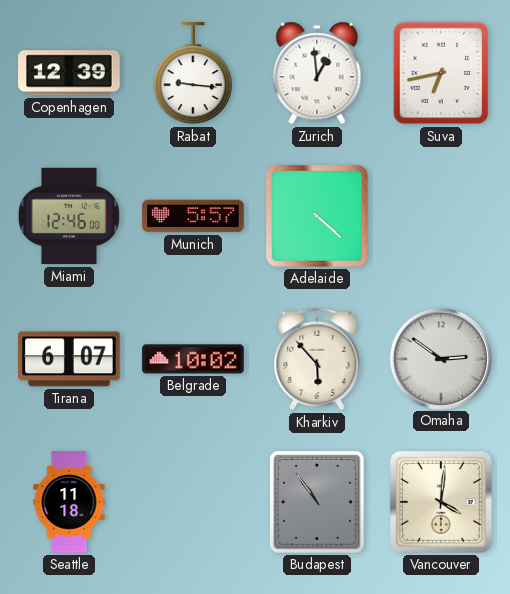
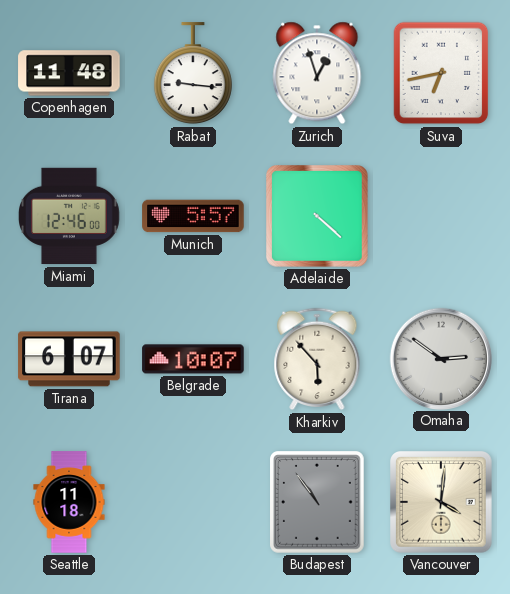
Copenhagen: 12:39 -> 11:48
Zurich: 12:59 -> 12:57
Belgrade: 10:02 -> 10:07
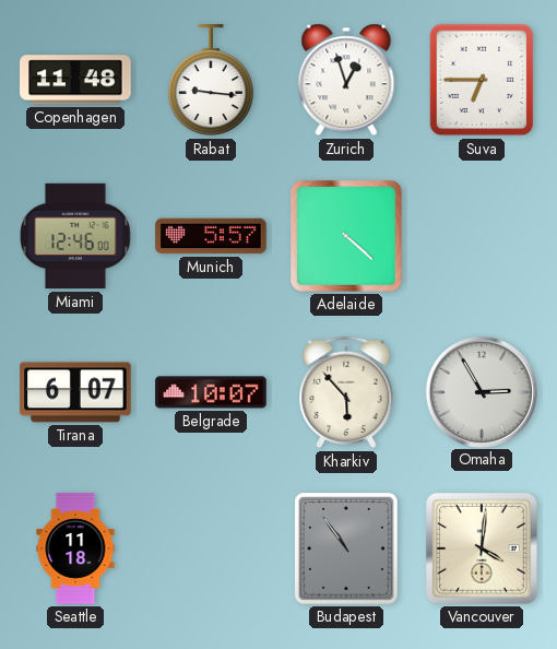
Suva: 6:43 -> 6:45
Omaha: 2:51 -> 2:55
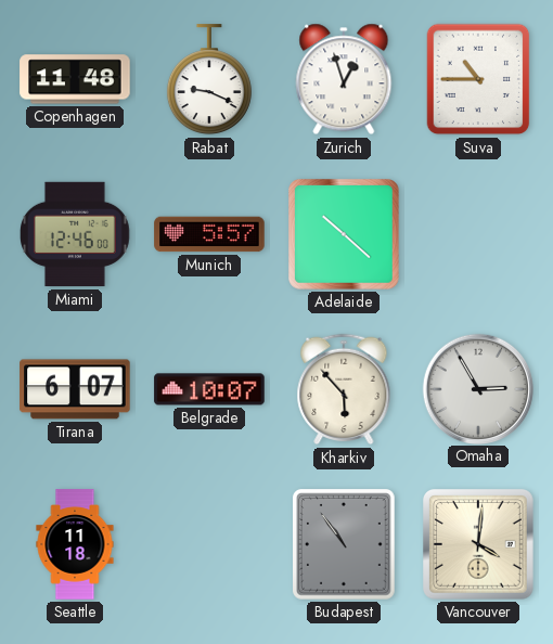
Rabat: 9:16 -> 9:19
Suva: 6:45 -> 10:45
Adelaide: 4:22 -> 10:22
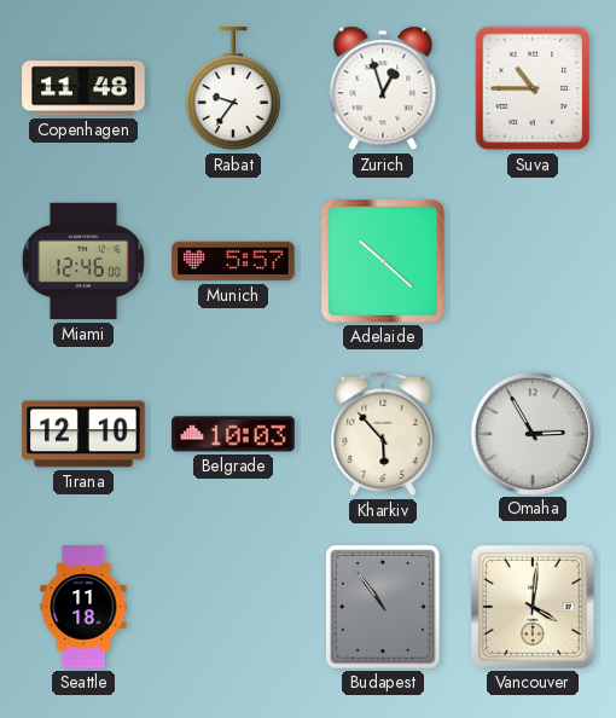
Rabat: 9:19 -> 9:36
Tirana: 6:07 -> 12:10
Belgrade: 10:07 -> 10:03
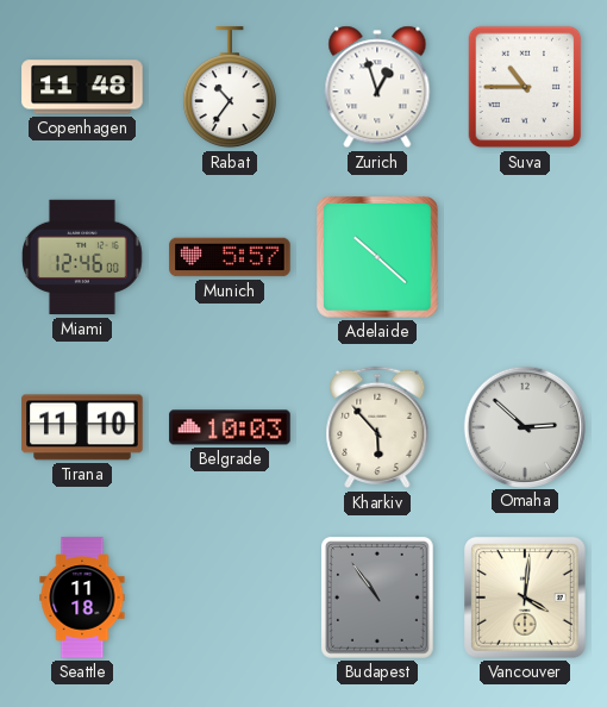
Rabat: 9:36 -> 10:36
Tirana: 12:10 -> 11:10
Omaha: 2:55 -> 2:52
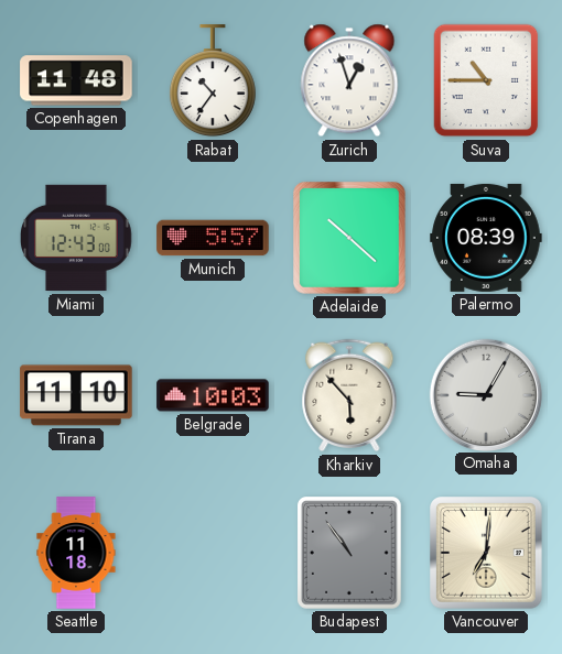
Miami: 12:46 -> 12:43
Palermo: none -> 08:39
Omaha: 2:52 -> 9:05
Vancouver: 4:01 -> 7:01
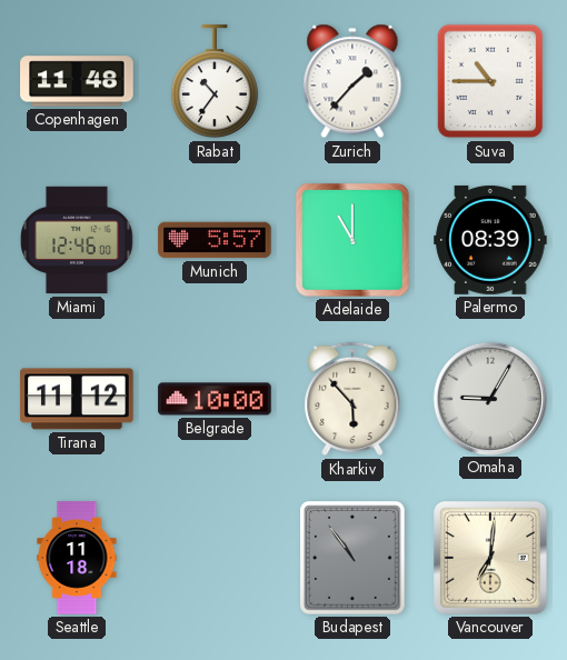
Zurich: 12:57 -> 1:37
Miami: 12:43 -> 12:46
Adelaide: 10:22 -> 11:00
Tirana: 11:10 -> 11:12
Belgrade: 10:03 -> 10:00
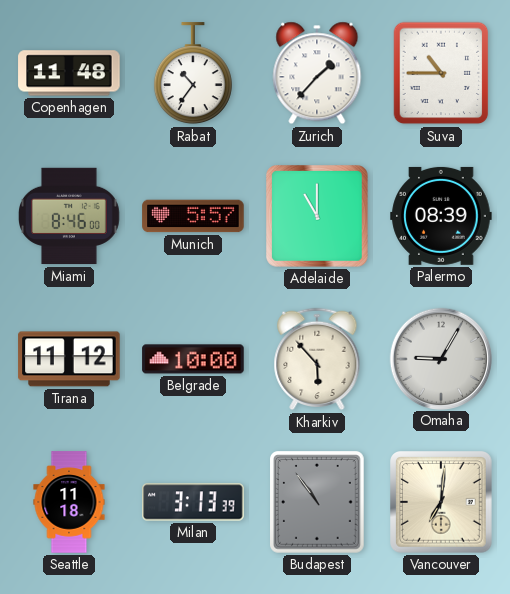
Miami: 12:46 -> 8:46
Milan: none -> 3:13
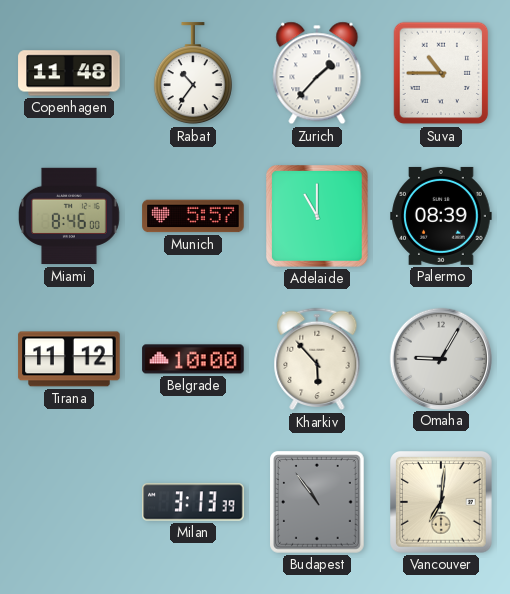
Seattle: 11:18 -> none
